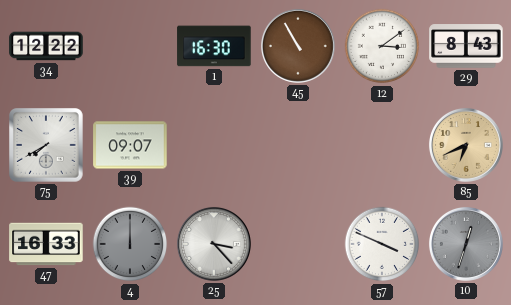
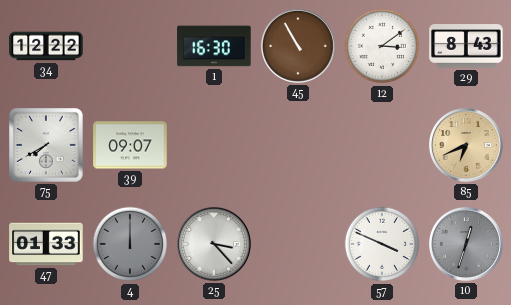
47: 16:33 -> 01:33
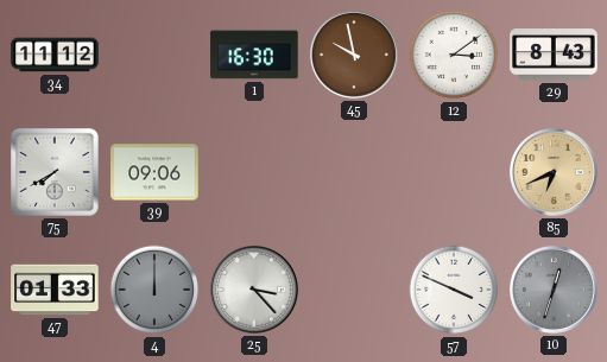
34: 12:22 -> 11:12
45: 10:55 -> 9:58
39: 09:07 -> 09:06
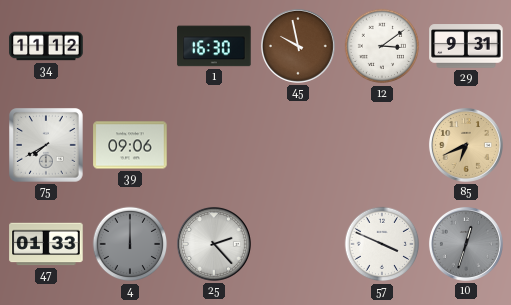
29: 8:43 -> 9:31
25: 3:23 -> 2:23
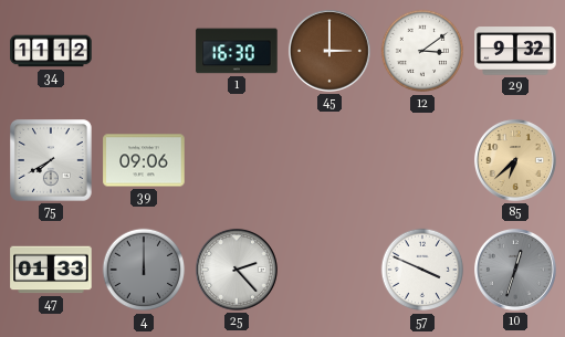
45: 9:58 -> 3:00
29: 9:31 -> 9:32
85: 6:41 -> 6:38
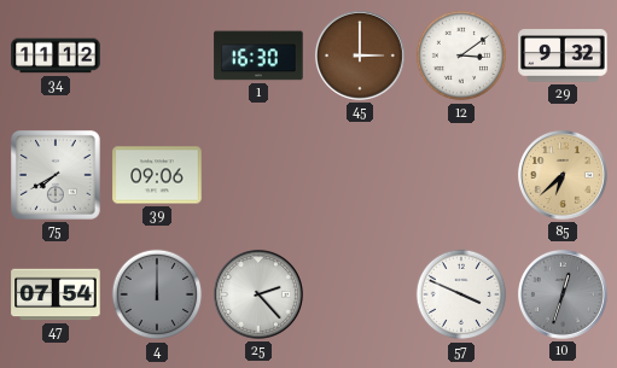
47: 01:33 -> 07:54
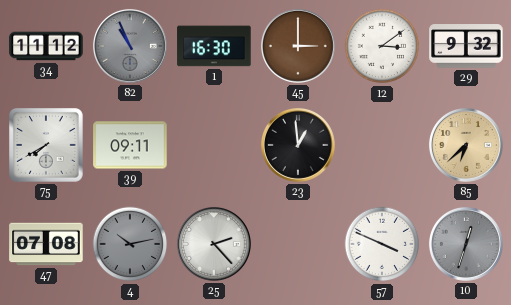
82: none -> 10:56
39: 09:06 -> 09:11
23: none -> 12:59
47: 07:54 -> 07:08
4: 12:00 -> 10:13
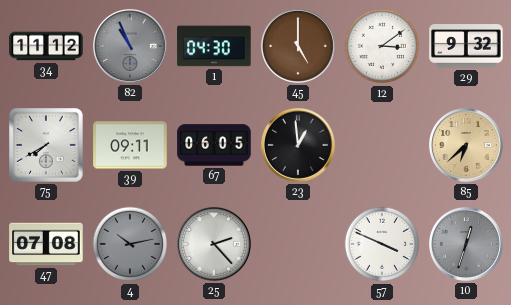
1: 16:30 -> 04:30
45: 3:00 -> 5:00
67: none -> 06:05
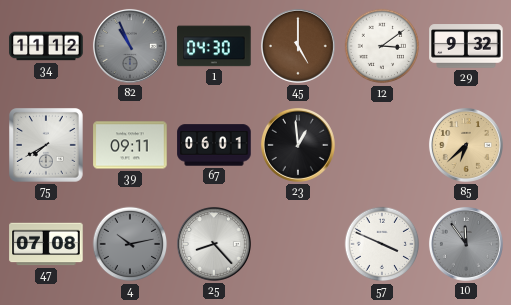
67: 06:05 -> 06:01
25: 2:23 -> 8:23
10: 12:33 -> 11:54
